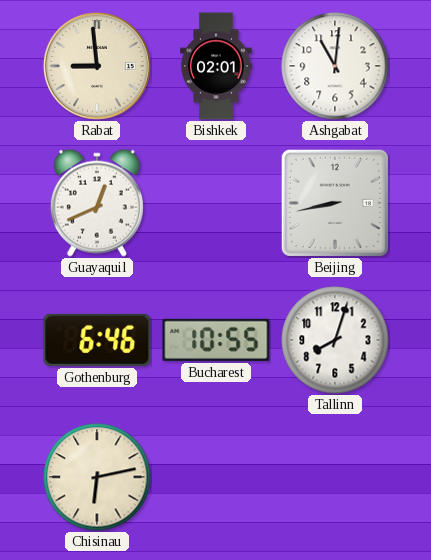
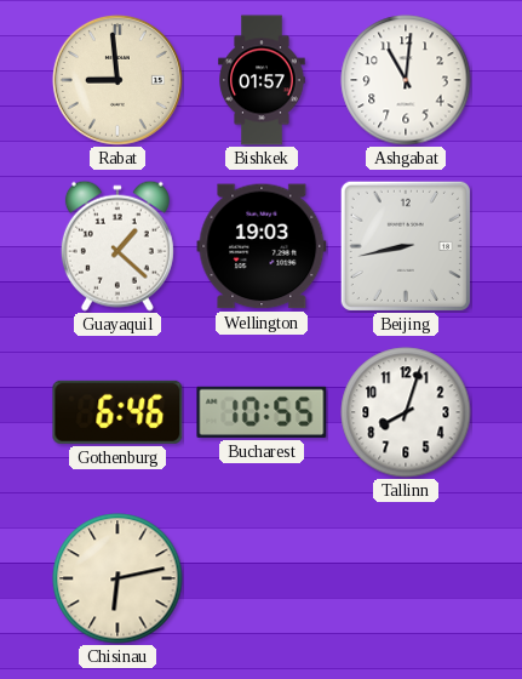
Bishkek: 02:01 -> 01:57
Guayaquil: 12:41 -> 1:22
Wellington: none -> 19:03
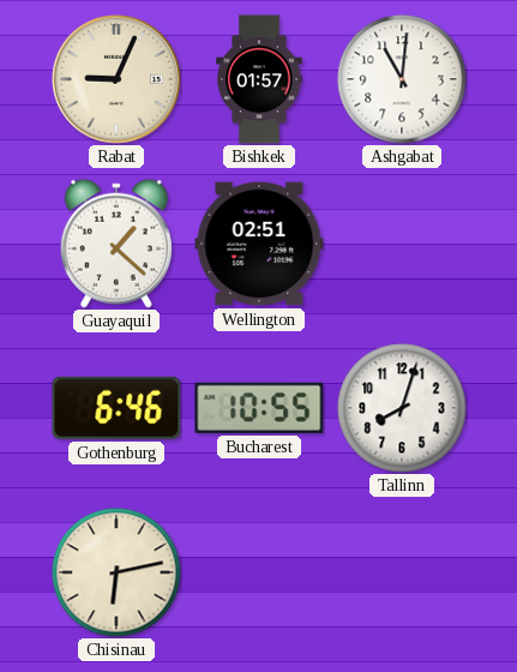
Rabat: 8:59 -> 9:04
Wellington: 19:03 -> 02:51
Beijing: 8:43 -> none
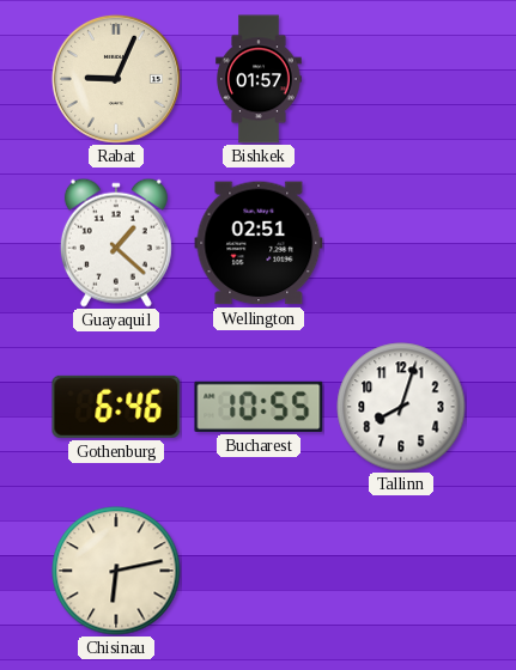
Ashgabat: 11:01 -> none
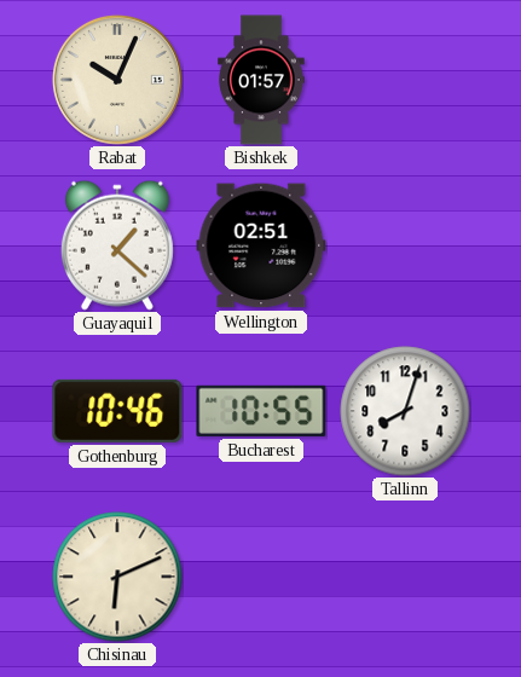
Rabat: 9:04 -> 10:04
Gothenburg: 6:46 -> 10:46
Chisinau: 6:13 -> 6:11
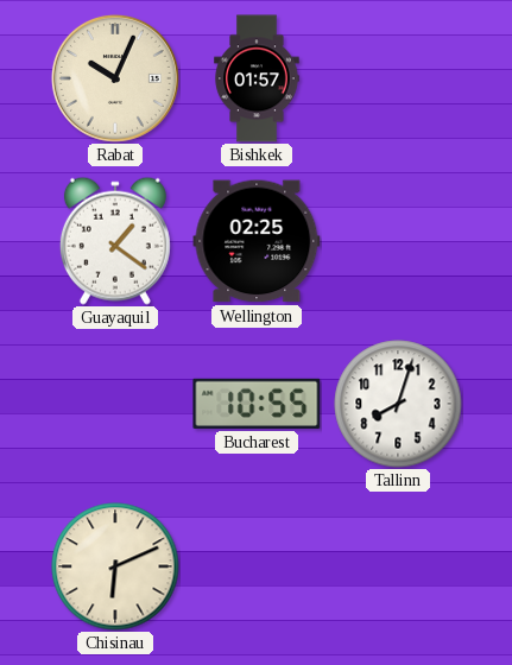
Guayaquil: 1:22 -> 1:21
Wellington: 02:51 -> 02:25
Gothenburg: 10:46 -> none
